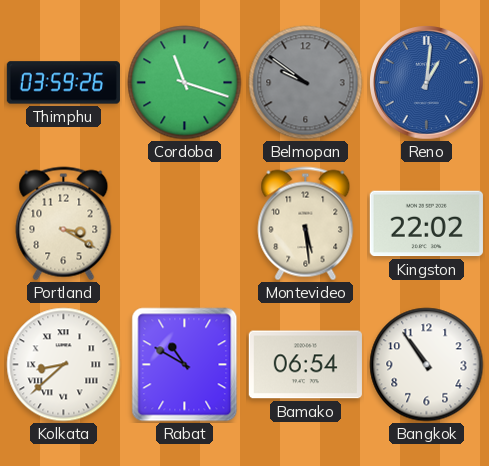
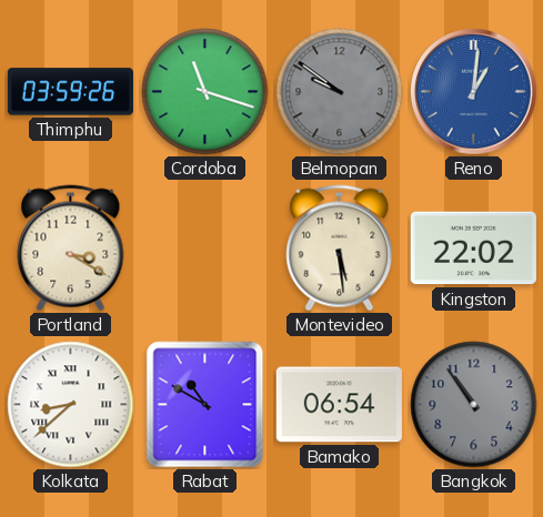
Bangkok dial: white -> grey
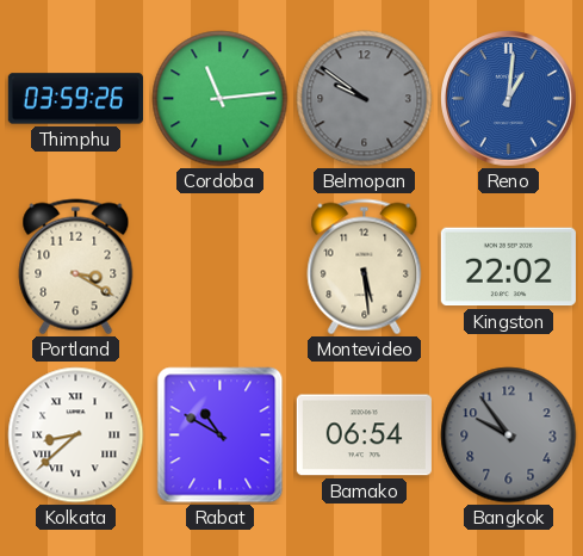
Cordoba: 11:18 -> 11:14
Bangkok: 10:54 -> 9:54
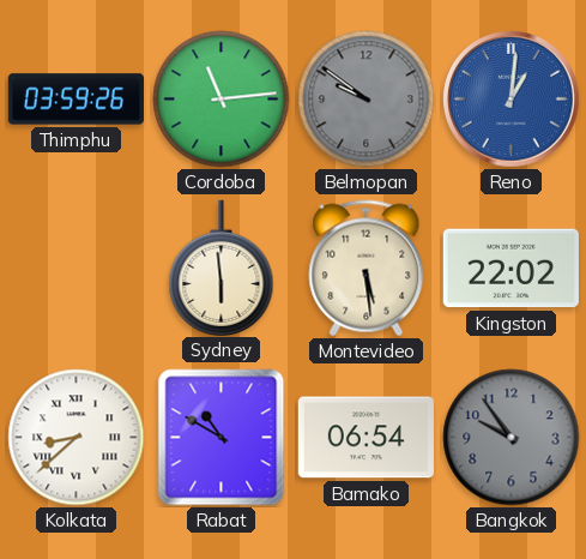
Portland: 3:20 -> none
Sydney: none -> 5:59
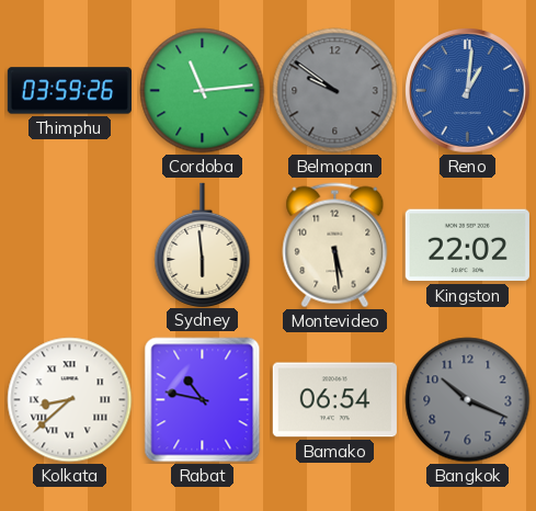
Rabat: 10:50 -> 10:47
Bangkok: 9:54 -> 10:19
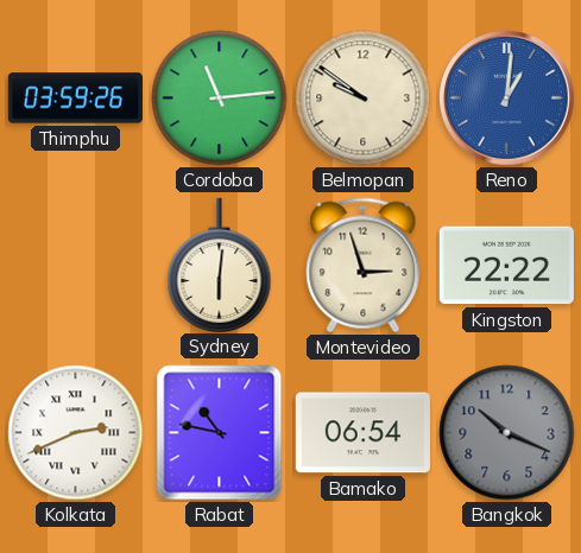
Belmopan dial: grey -> cream
Sydney: 5:59 -> 6:01
Montevideo: 5:29 -> 2:57
Kingston: 22:02 -> 22:22
Kolkata: 8:38 -> 2:41
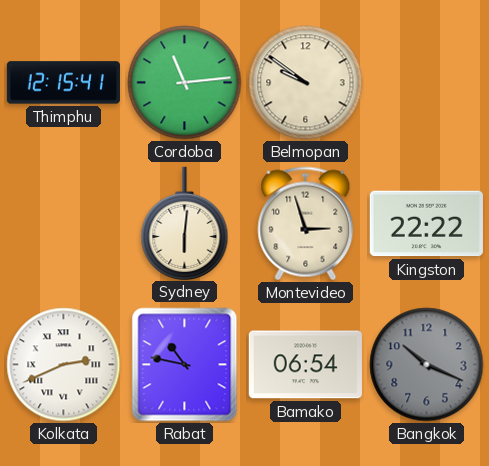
Thimphu: 03:59 -> 12:15
Reno: 1:01 -> none
